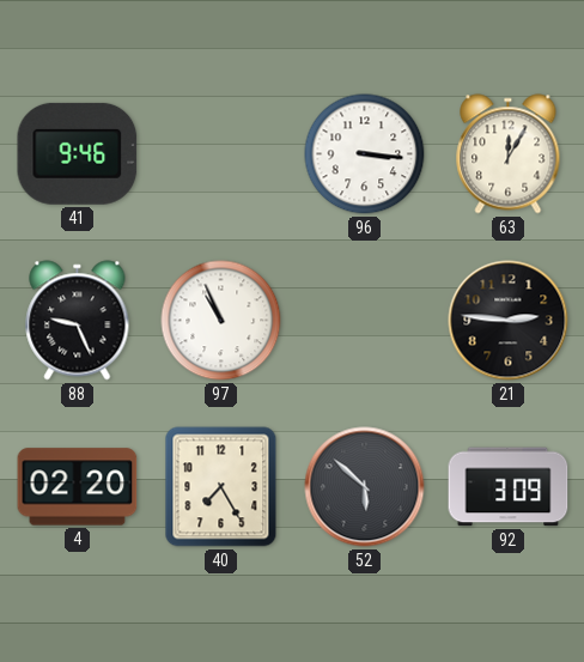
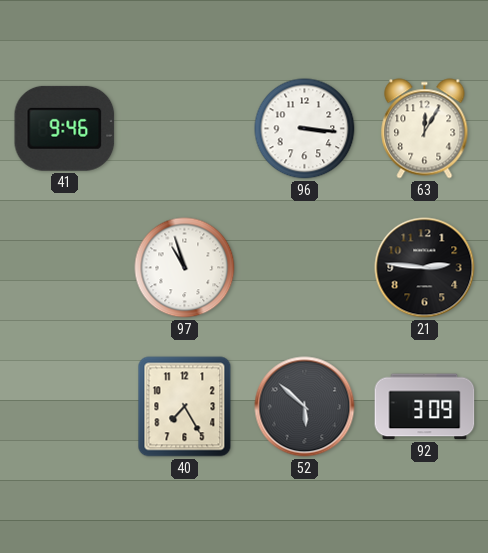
88: 9:26 -> none
97: 10:56 -> 10:57
4: 02:20 -> none
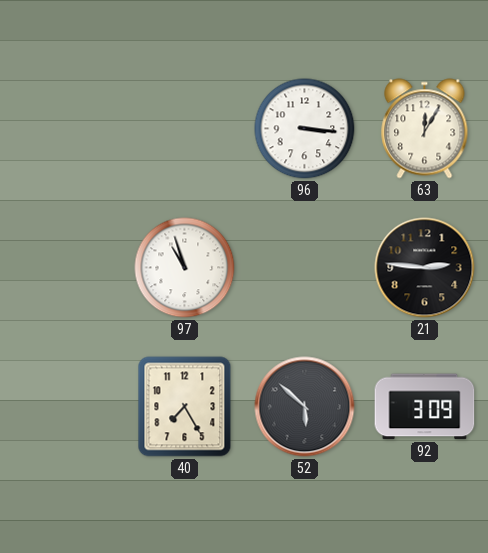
41: 9:46 -> none
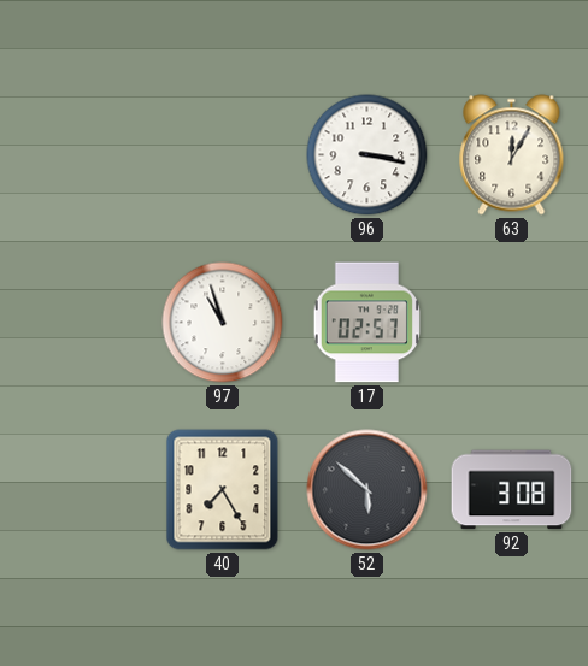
96: 3:16 -> 3:17
17: none -> 02:57
21: 2:46 -> none
92: 3:09 -> 3:08
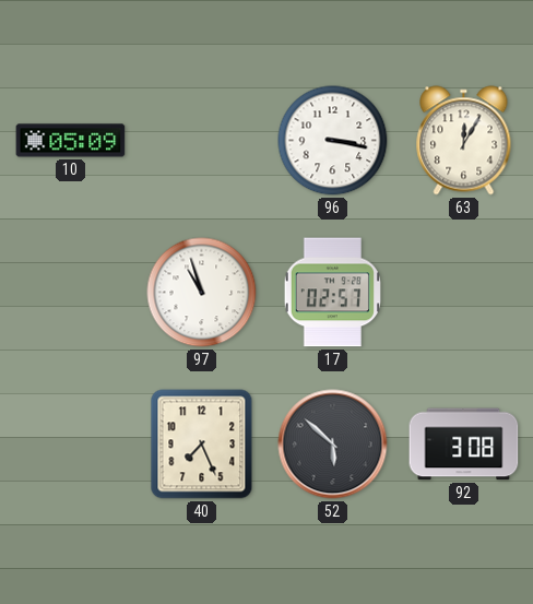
10: none -> 05:09
40: 7:25 -> 7:26
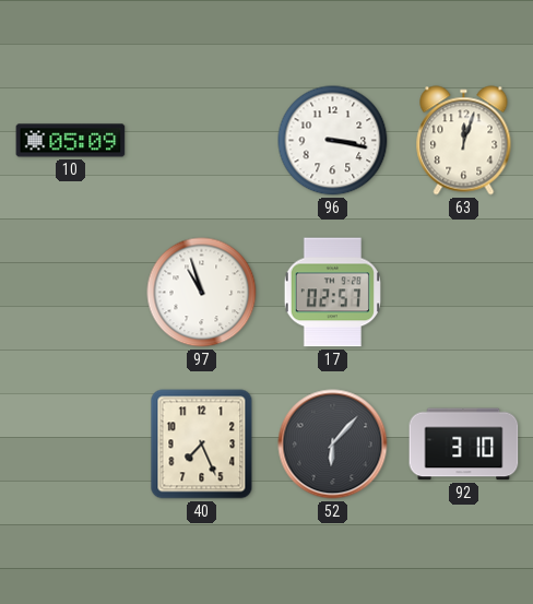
63: 12:05 -> 12:03
52: 5:52 -> 6:07
92: 3:08 -> 3:10
